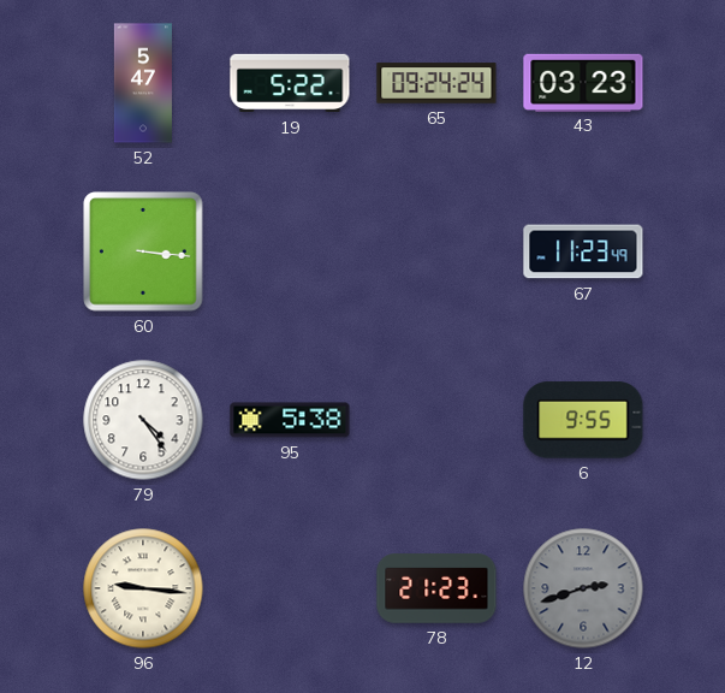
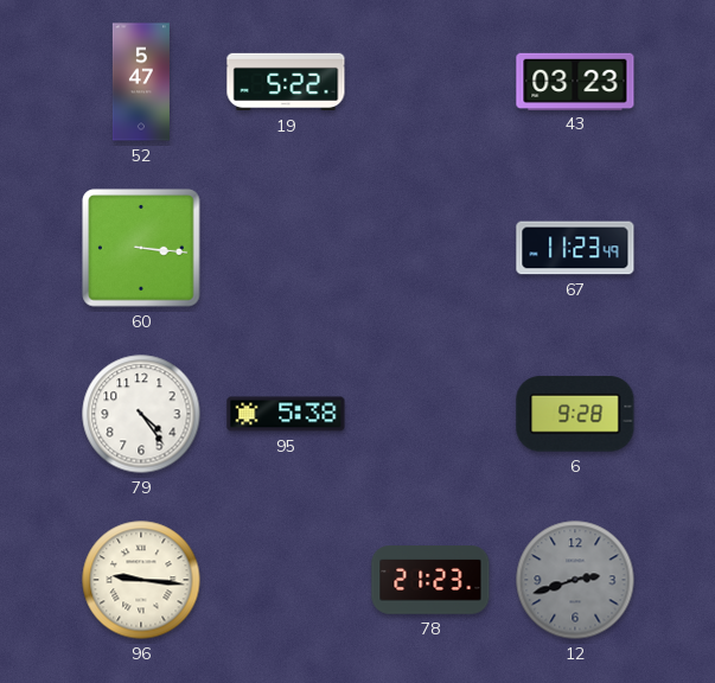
65: 09:24 -> none
6: 9:55 -> 9:28
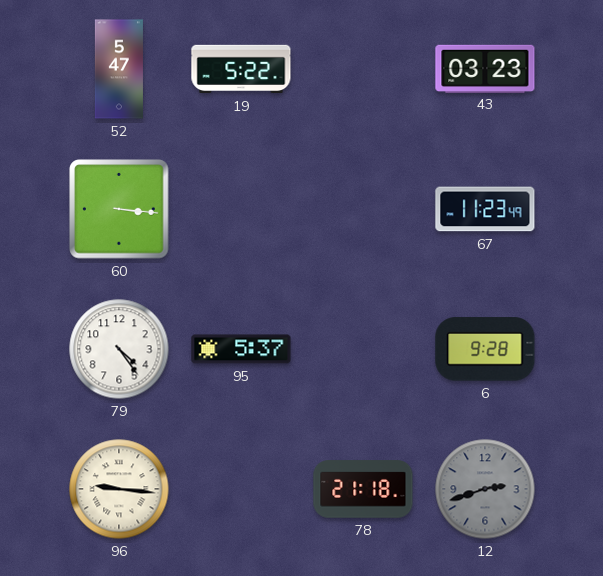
95: 5:38 -> 5:37
78: 21:23 -> 21:18
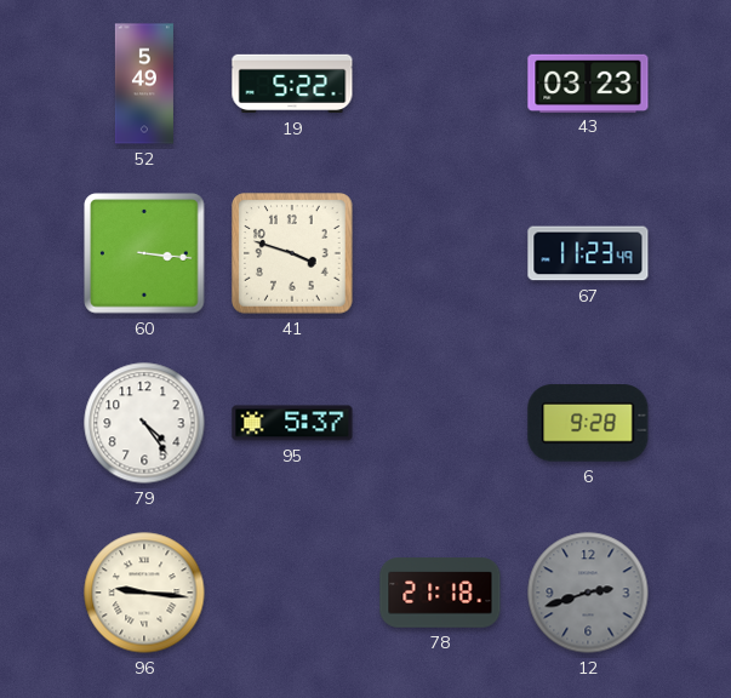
52: 5:47 -> 5:49
41: none -> 3:48
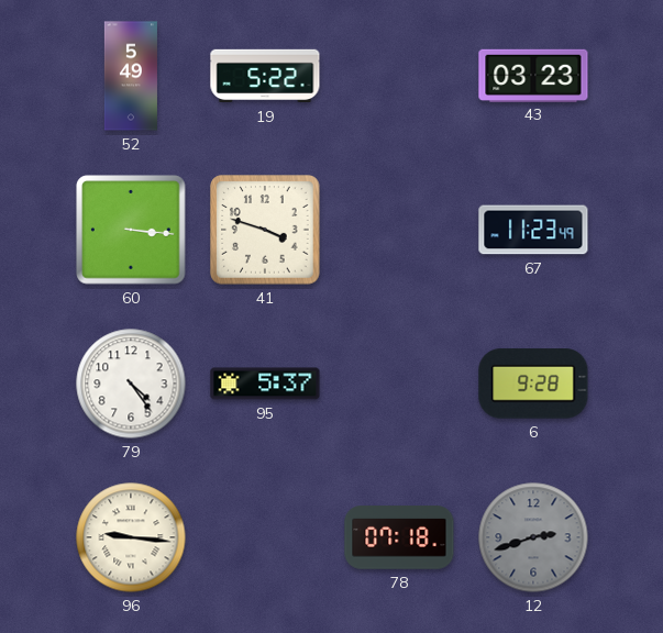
78: 21:18 -> 07:18
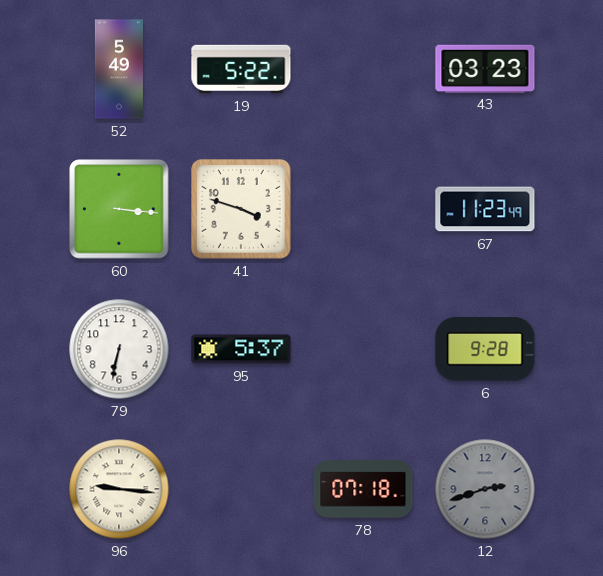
79: 4:24 -> 6:32
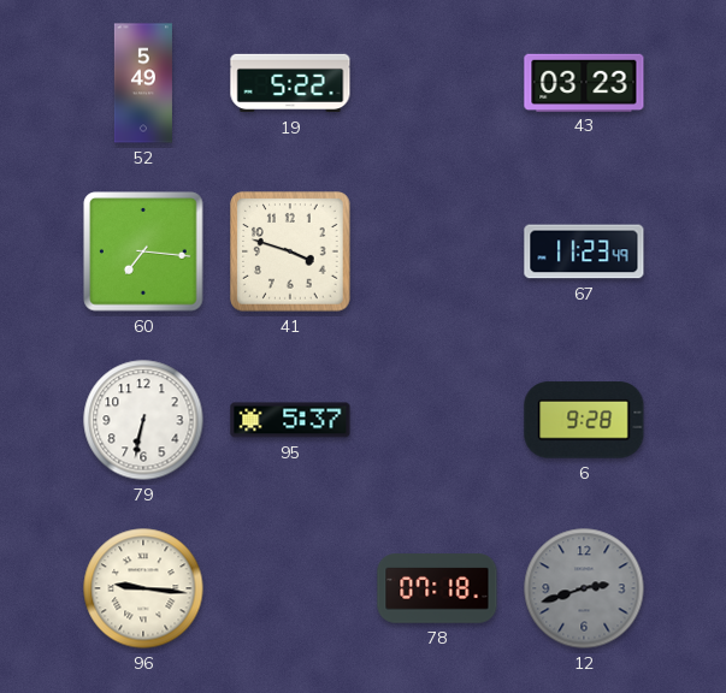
60: 3:16 -> 7:16
